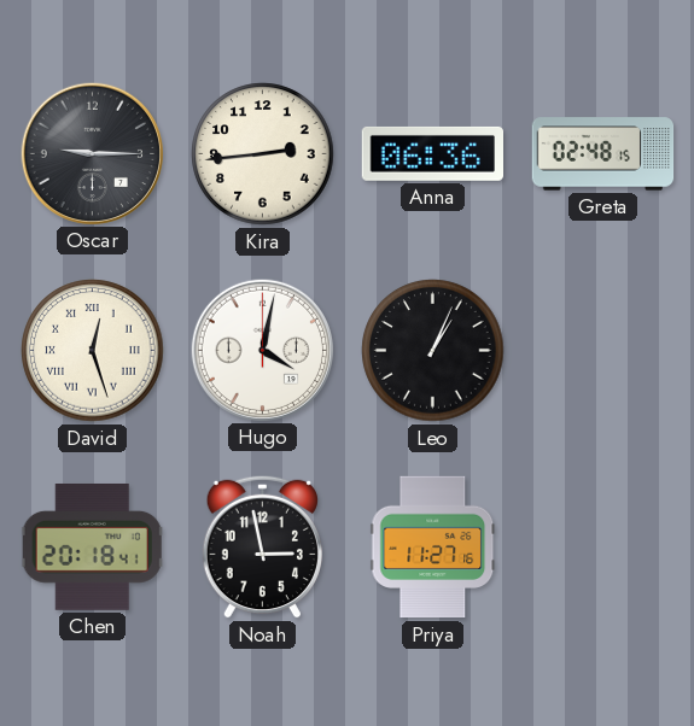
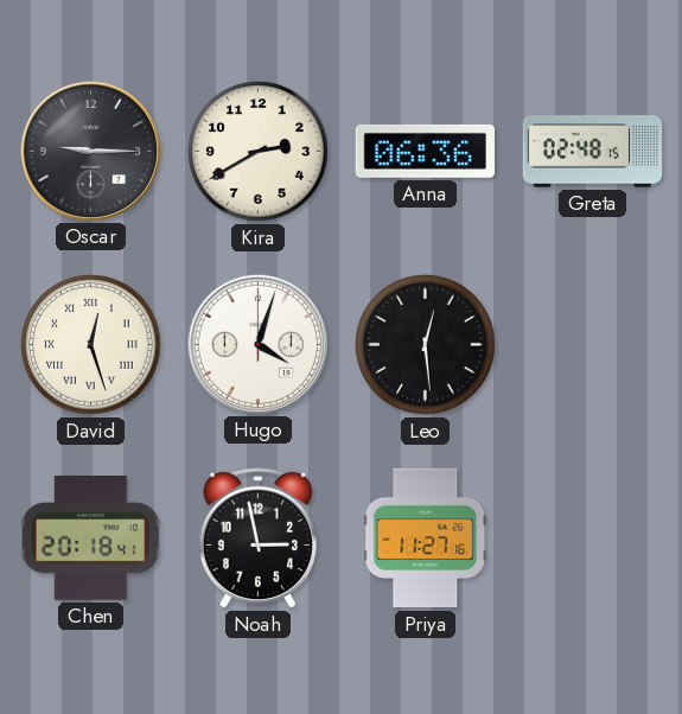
Kira: 2:44 -> 2:40
Hugo: 4:02 -> 4:03
Leo: 1:04 -> 12:29
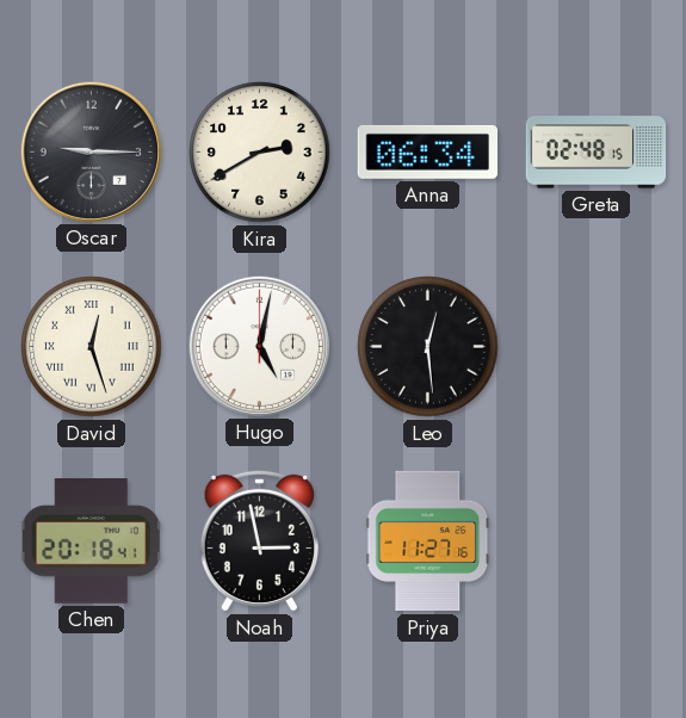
Anna: 06:36 -> 06:34
Hugo: 4:03 -> 5:02
